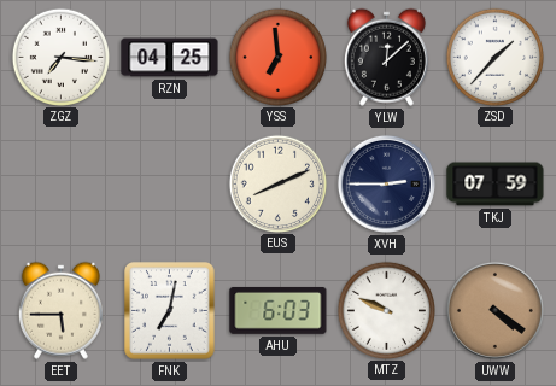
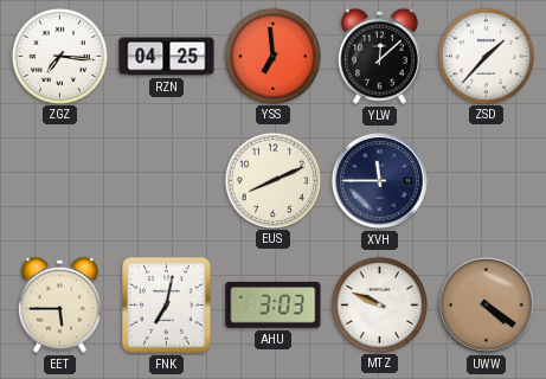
XVH: 2:45 -> 11:45
TKJ: 07:59 -> none
AHU: 6:03 -> 3:03
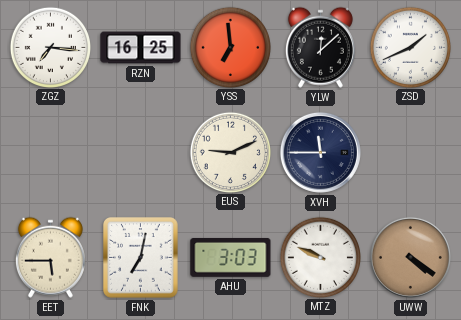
RZN: 04:25 -> 16:25
ZSD: 1:37 -> 1:41
EUS: 8:11 -> 9:11
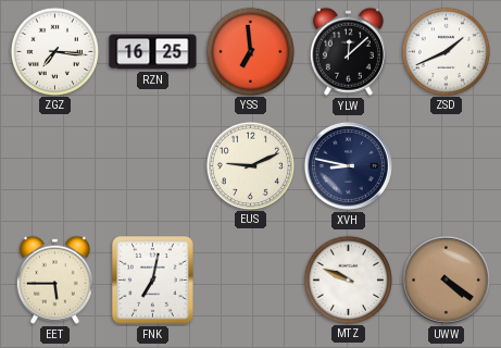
XVH: 11:45 -> 8:47
AHU: 3:03 -> none
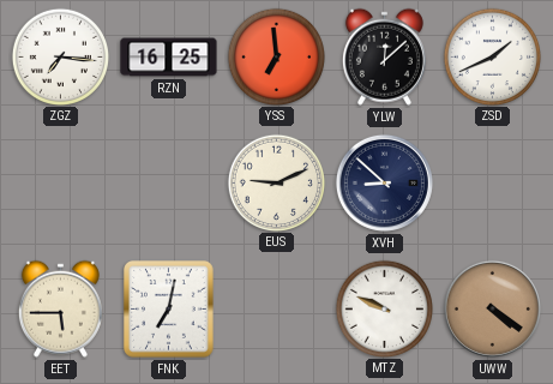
XVH: 8:47 -> 8:52
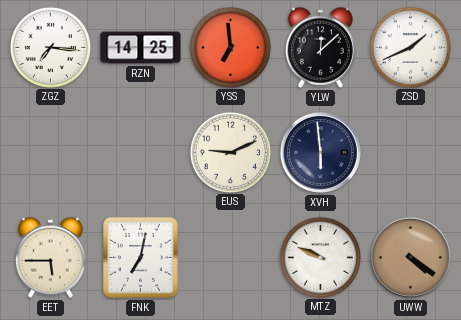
RZN: 16:25 -> 14:25
XVH: 8:52 -> 5:59
